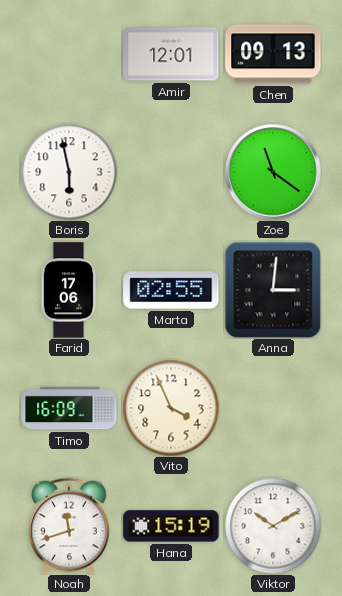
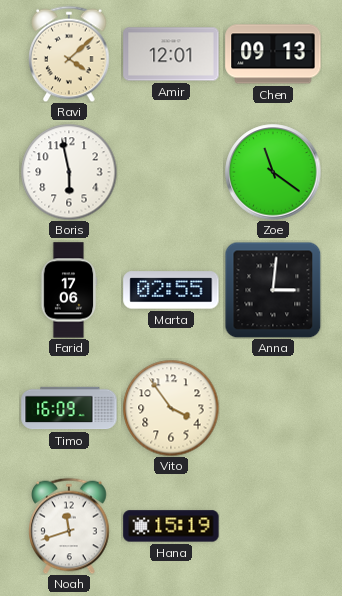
Ravi: none -> 4:08
Vito: 3:56 -> 3:54
Viktor: 10:10 -> none
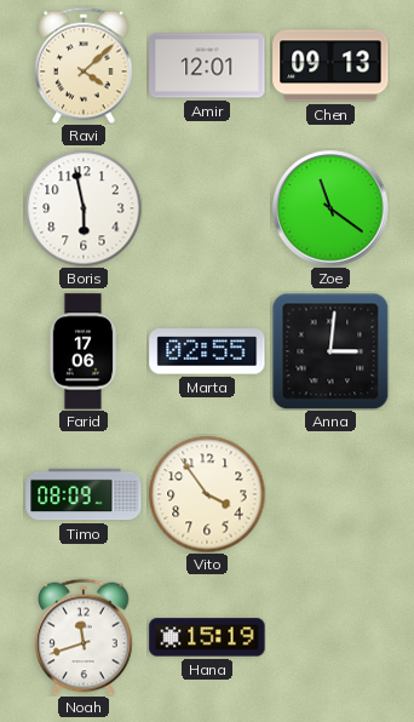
Timo: 16:09 -> 08:09
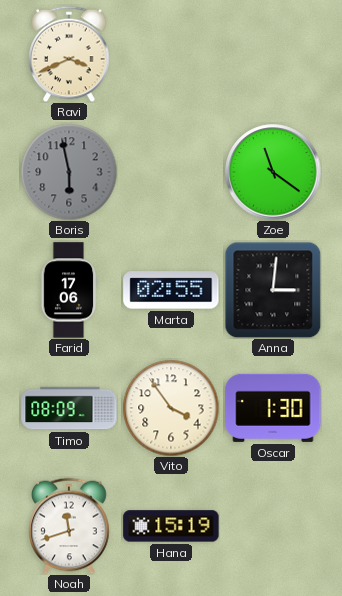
Ravi: 4:08 -> 3:41
Amir: 12:01 -> none
Chen: 09:13 -> none
Boris dial: white -> grey
Oscar: none -> 1:30
